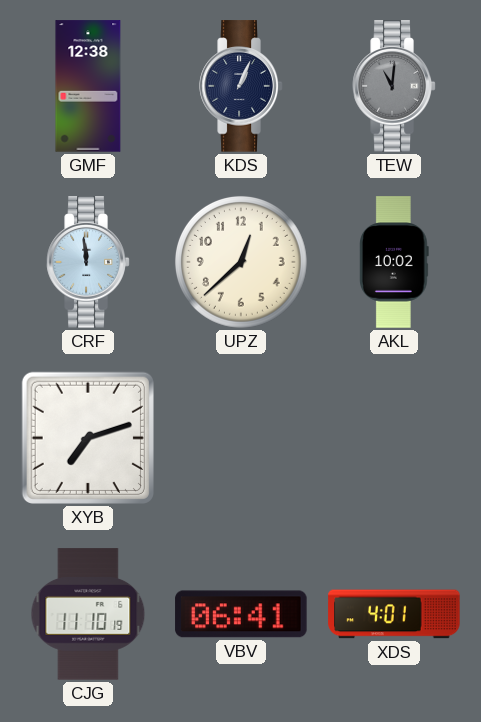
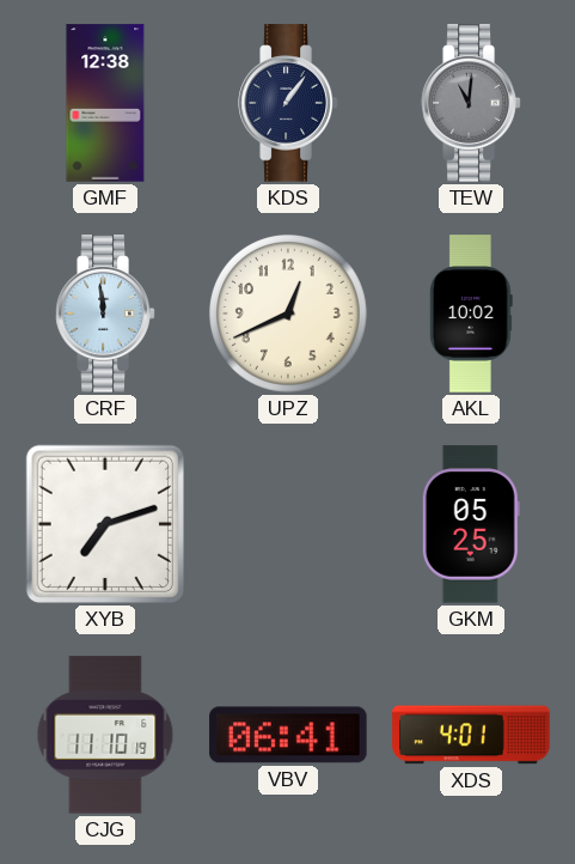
KDS: 1:04 -> 1:06
UPZ: 12:38 -> 12:41
GKM: none -> 05:25
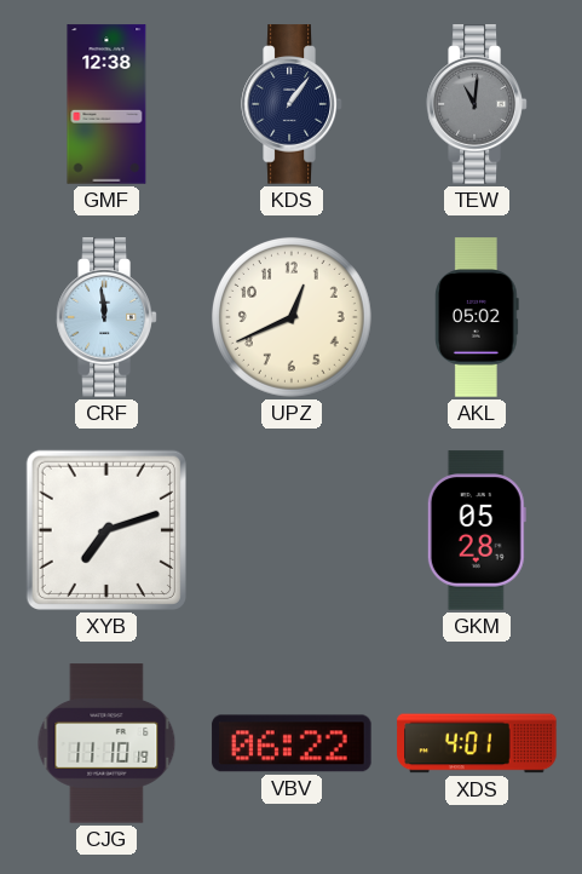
AKL: 10:02 -> 05:02
GKM: 05:25 -> 05:28
VBV: 06:41 -> 06:22
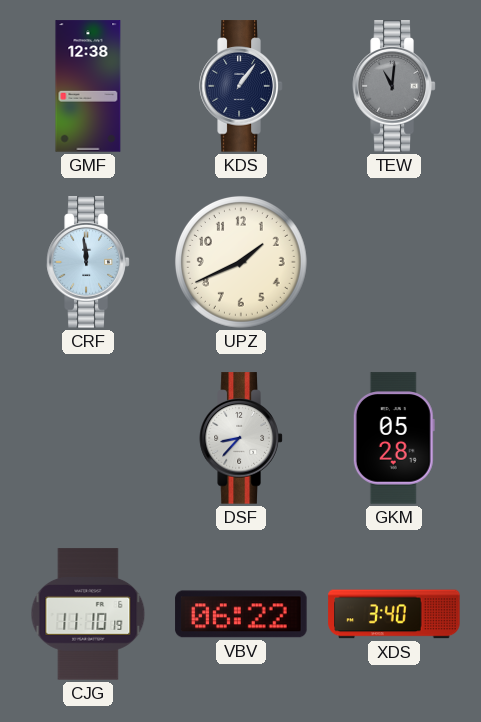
UPZ: 12:41 -> 1:41
AKL: 05:02 -> none
XYB: 7:12 -> none
DSF: none -> 8:37
XDS: 4:01 -> 3:40
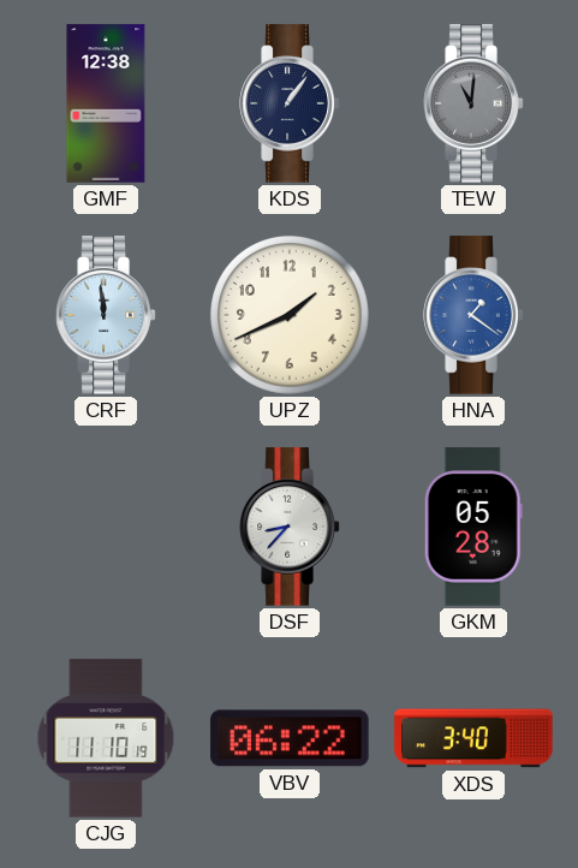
HNA: none -> 1:21
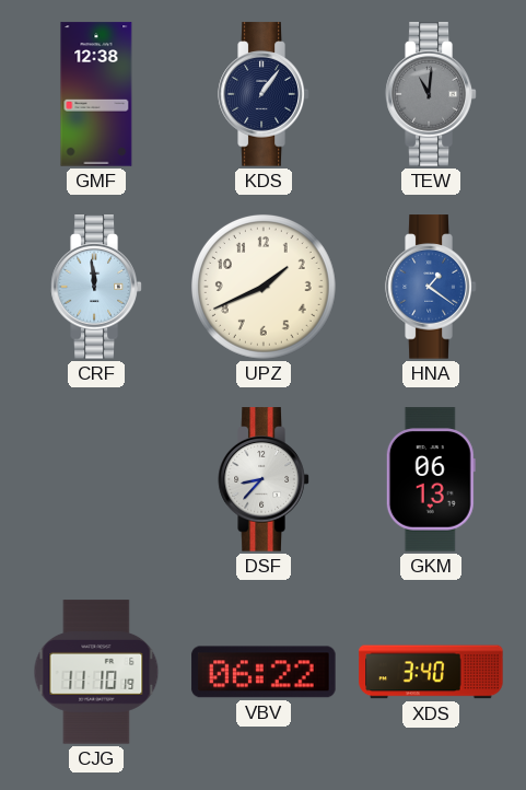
GKM: 05:28 -> 06:13
